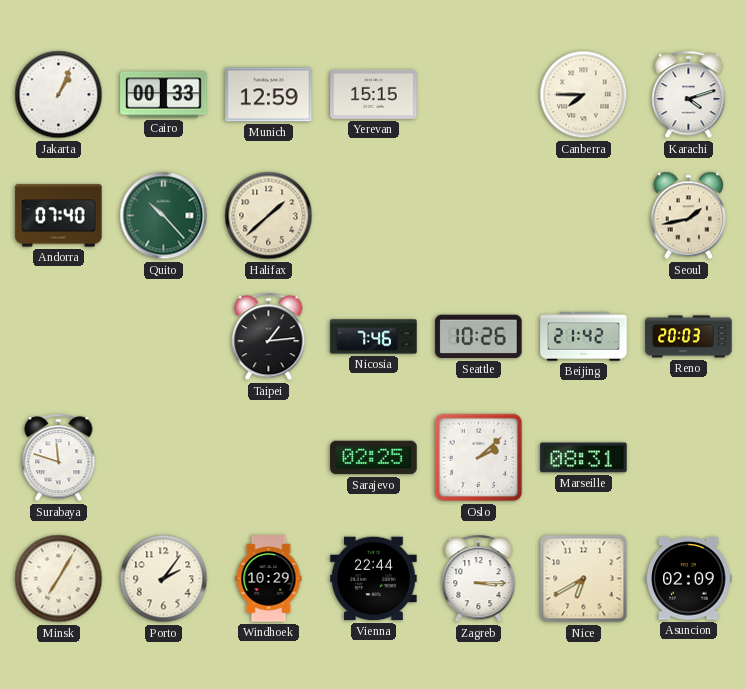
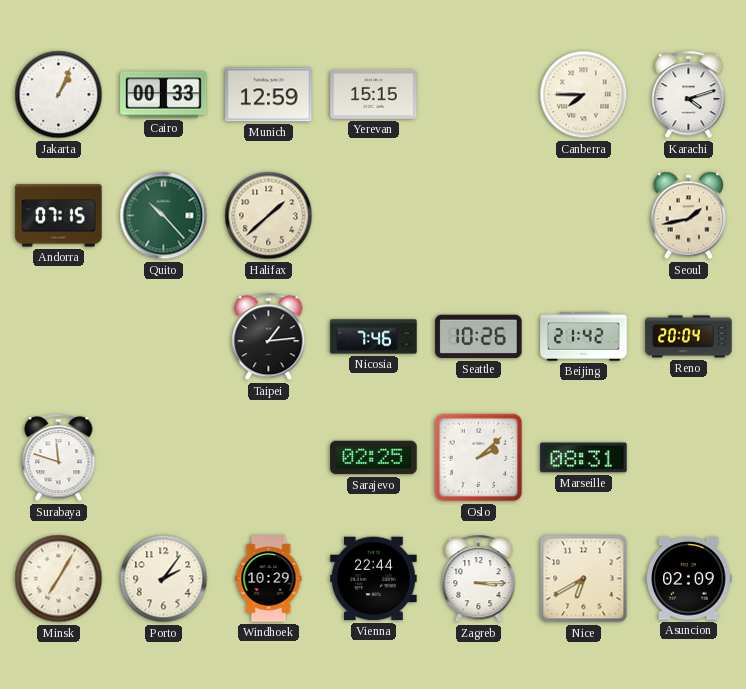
Andorra: 07:40 -> 07:15
Reno: 20:03 -> 20:04
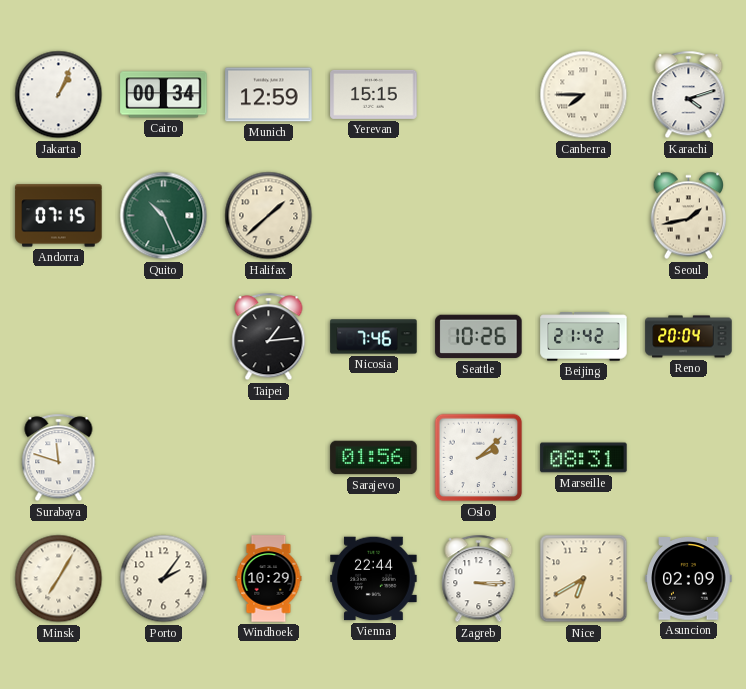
Cairo: 00:33 -> 00:34
Quito: 10:23 -> 10:26
Sarajevo: 02:25 -> 01:56
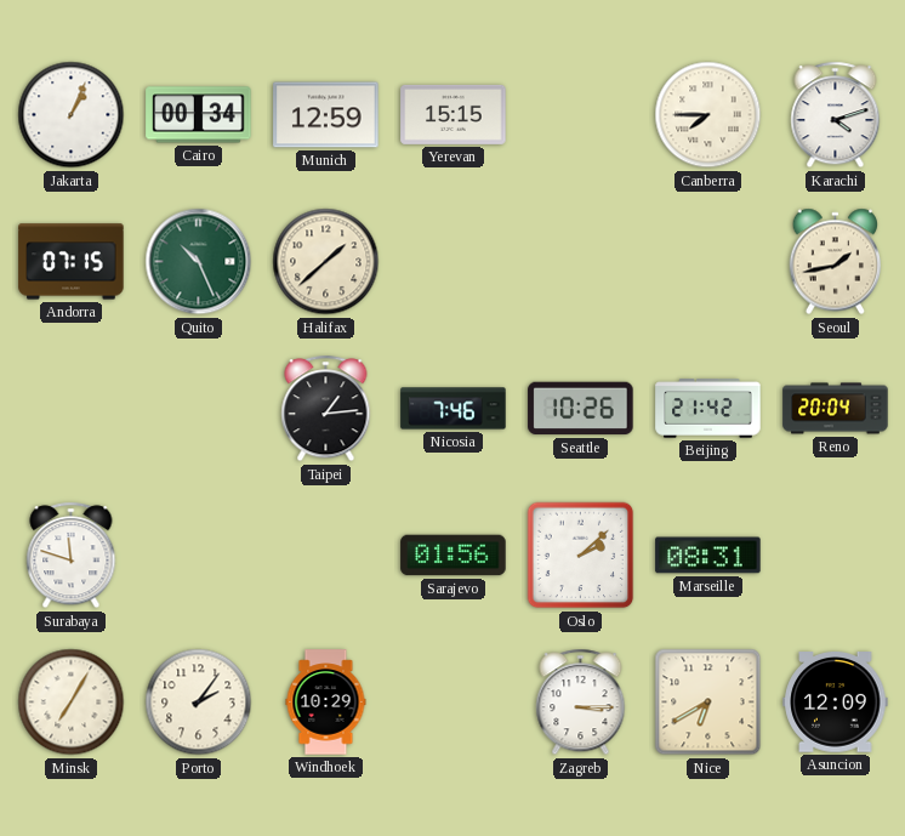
Vienna: 22:44 -> none
Asuncion: 02:09 -> 12:09
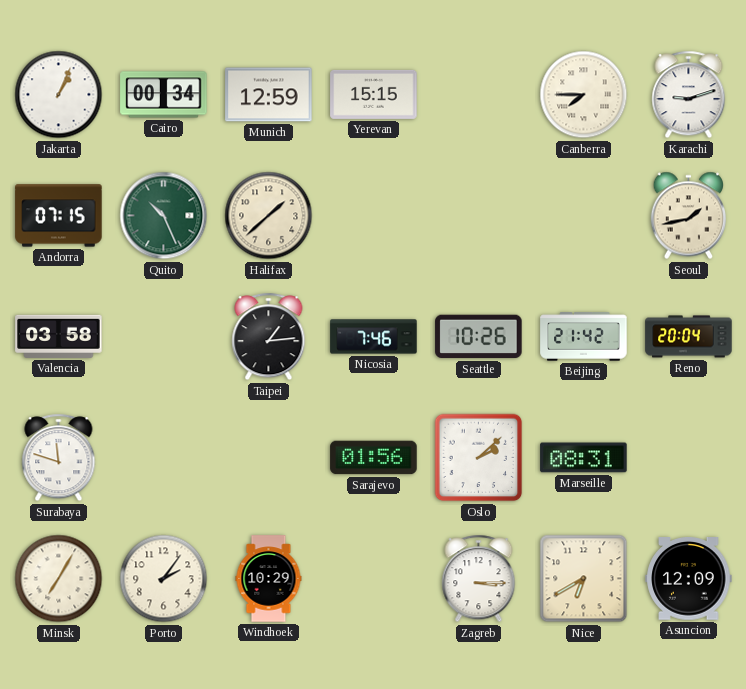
Karachi: 4:12 -> 9:12
Valencia: none -> 03:58
